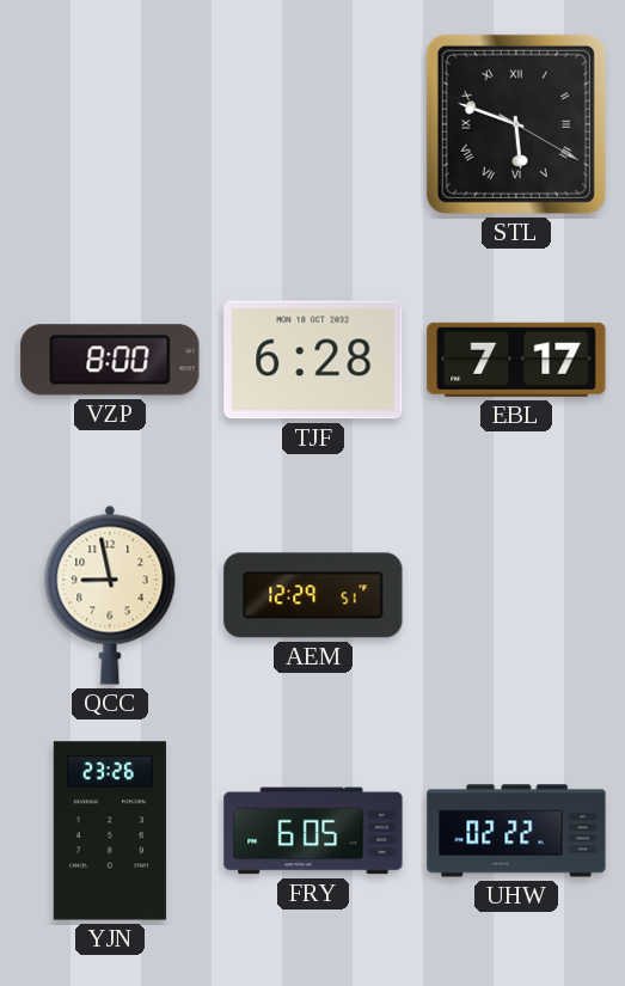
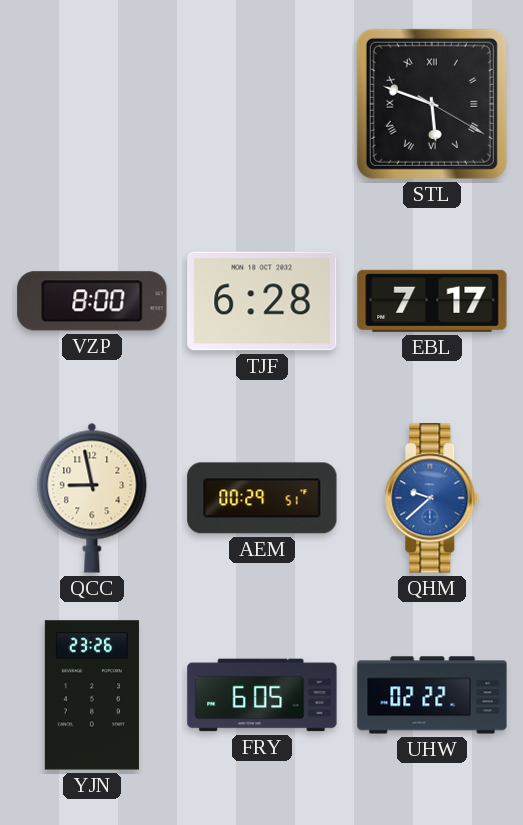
AEM: 12:29 -> 00:29
QHM: none -> 9:38
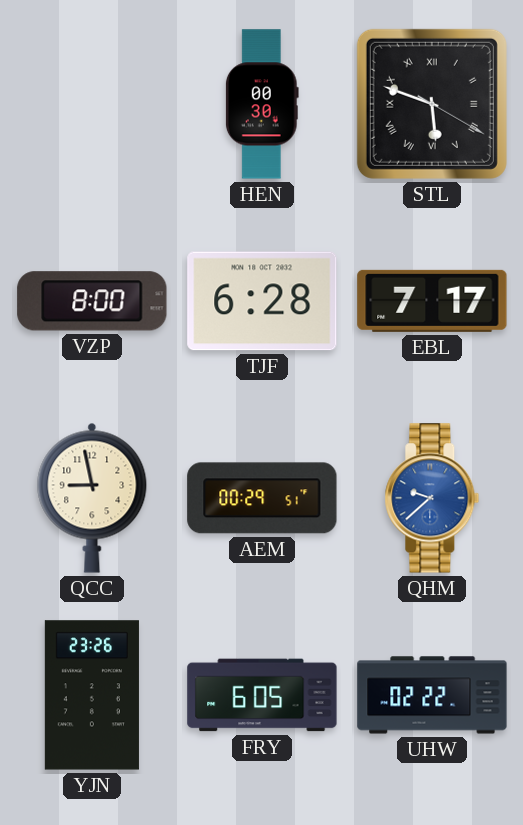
HEN: none -> 00:30
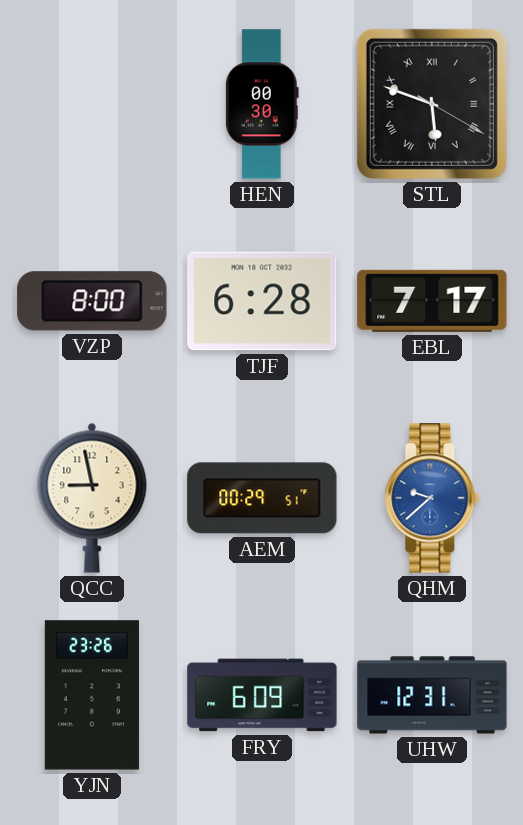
FRY: 6:05 -> 6:09
UHW: 02:22 -> 12:31
